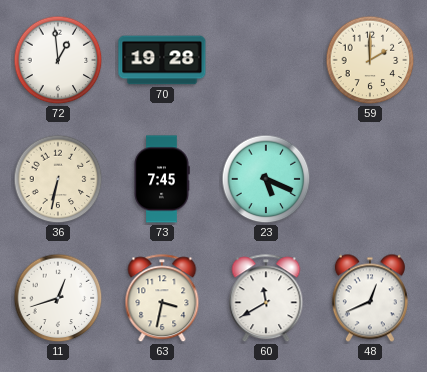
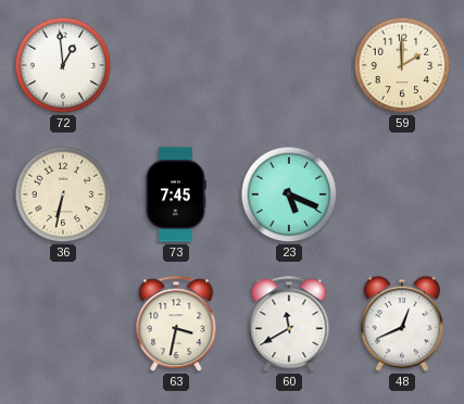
70: 19:28 -> none
11: 12:42 -> none
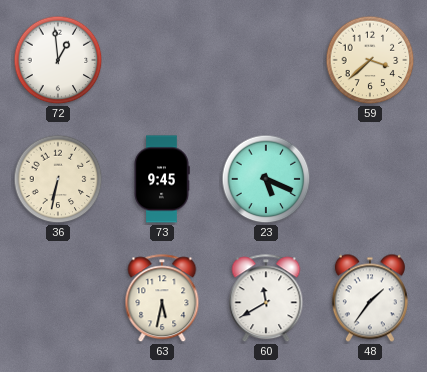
59: 2:00 -> 3:38
73: 7:45 -> 9:45
63: 3:32 -> 5:32
48: 12:41 -> 1:36
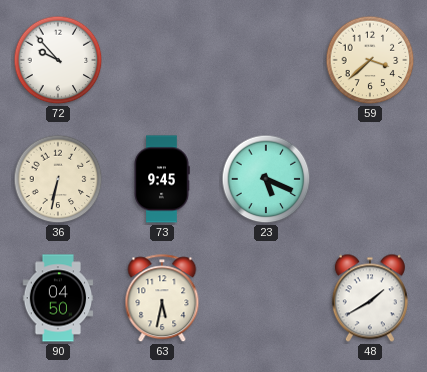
72: 12:59 -> 9:53
90: none -> 04:50
60: 11:40 -> none
48: 1:36 -> 1:40
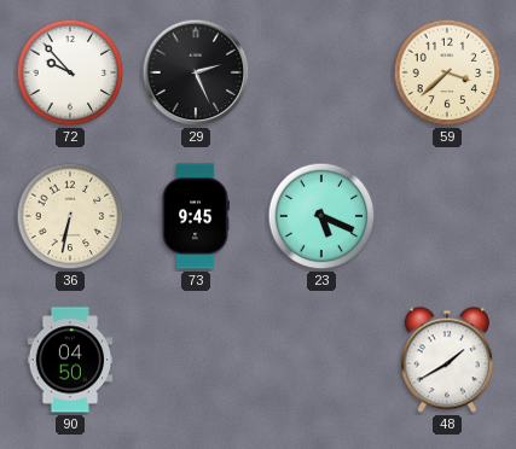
29: none -> 2:26
63: 5:32 -> none
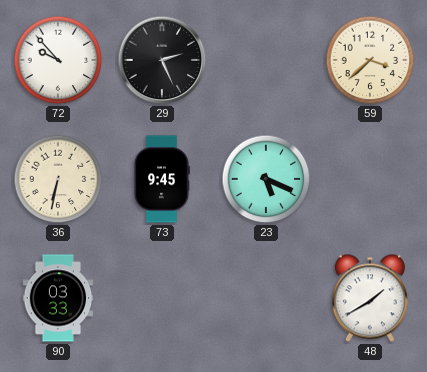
90: 04:50 -> 03:33
